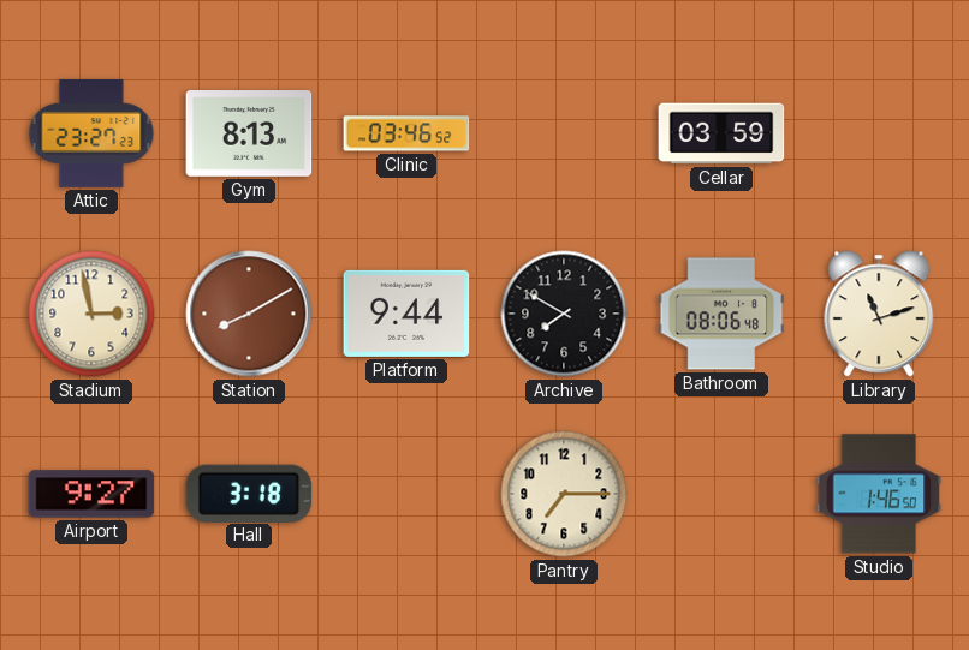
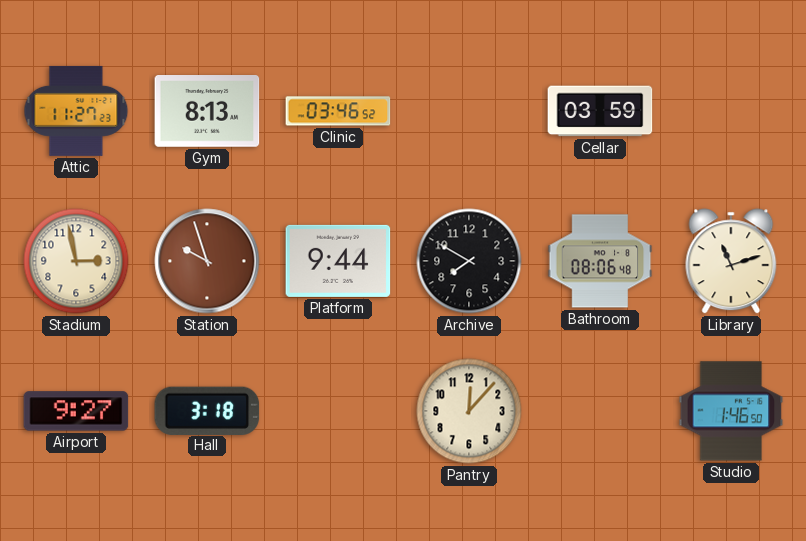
Attic: 23:27 -> 11:27
Station: 8:10 -> 9:57
Pantry: 7:15 -> 12:07
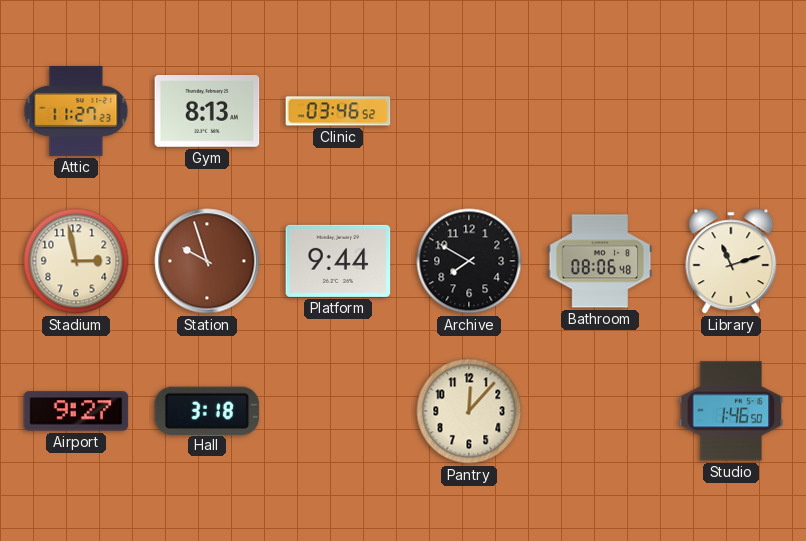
Cellar: 03:59 -> none
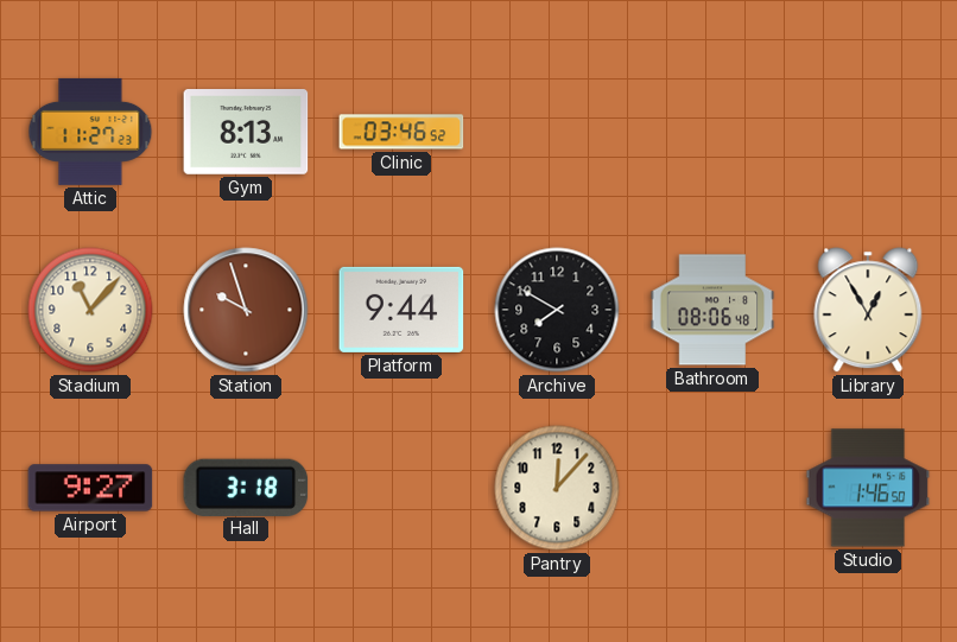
Stadium: 2:58 -> 11:07
Library: 11:12 -> 12:55
